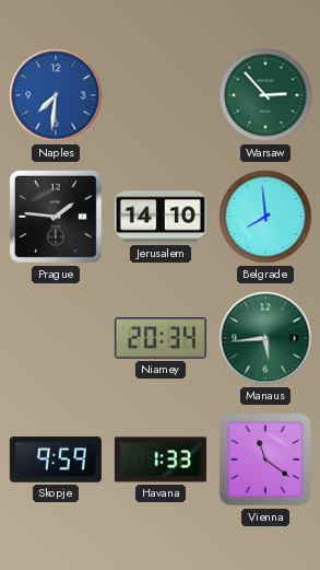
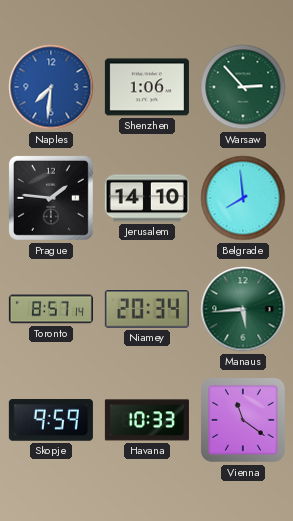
Shenzhen: none -> 1:06
Toronto: none -> 8:57
Havana: 1:33 -> 10:33
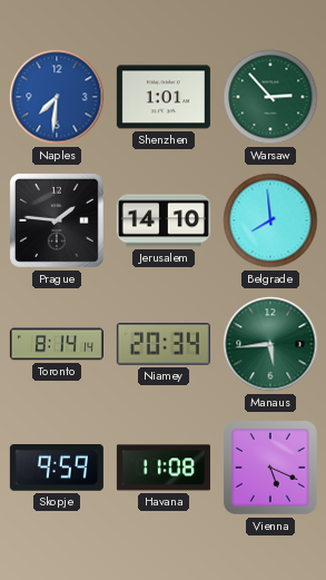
Shenzhen: 1:06 -> 1:01
Toronto: 8:57 -> 8:14
Havana: 10:33 -> 11:08
Vienna: 11:21 -> 5:19
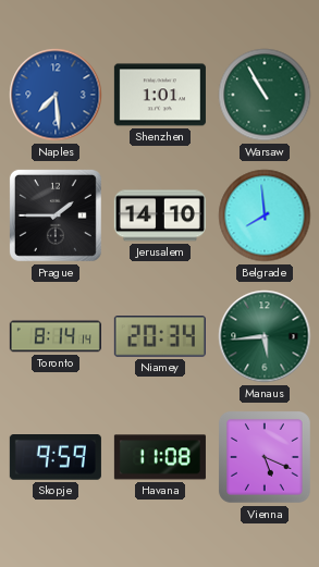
Naples: 7:31 -> 7:29
Warsaw: 2:53 -> 10:55
Prague: 1:46 -> 1:45
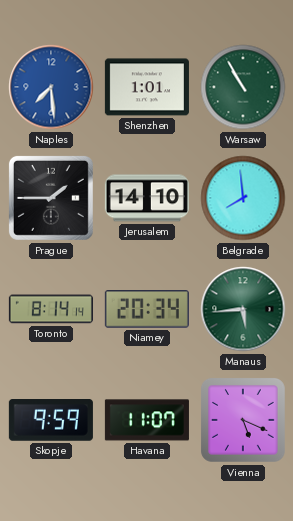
Havana: 11:08 -> 11:07
